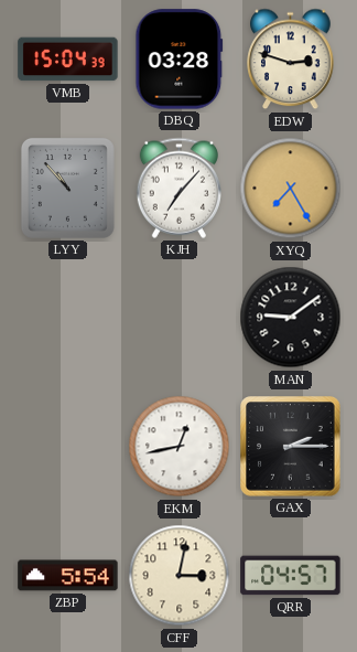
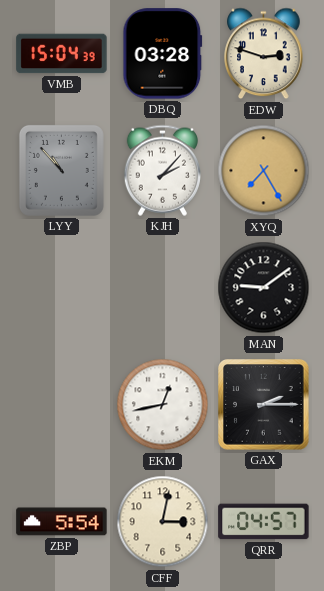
KJH: 7:07 -> 2:07
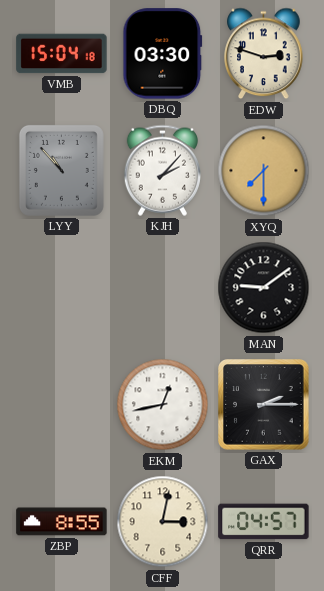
VMB: 15:04:39 -> 15:04:18
DBQ: 03:28 -> 03:30
XYQ: 7:25 -> 7:30
ZBP: 5:54 -> 8:55
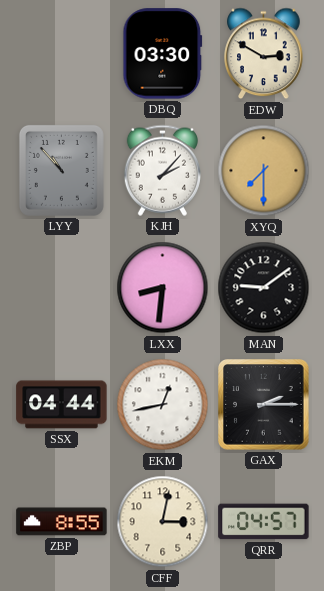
VMB: 15:04 -> none
EDW: 2:48 -> 2:50
LXX: none -> 8:31
SSX: none -> 04:44
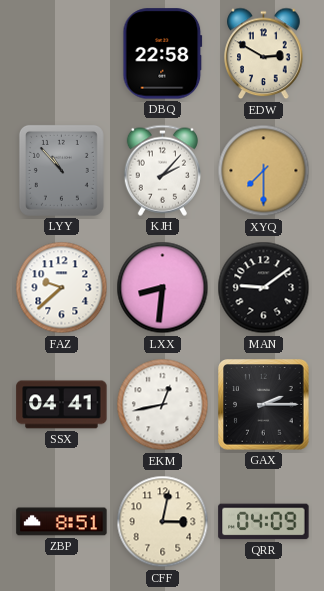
DBQ: 03:30 -> 22:58
FAZ: none -> 9:38
SSX: 04:44 -> 04:41
ZBP: 8:55 -> 8:51
QRR: 04:57 -> 04:09
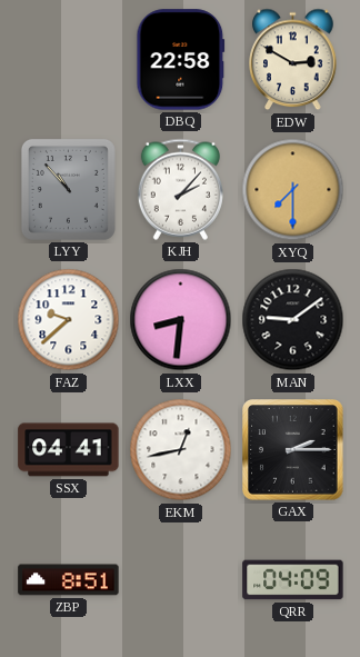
CFF: 3:02 -> none
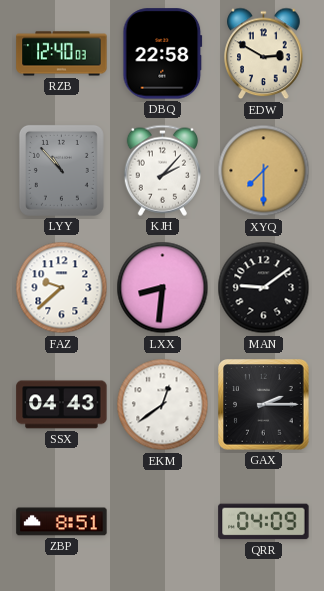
RZB: none -> 12:40
SSX: 04:41 -> 04:43
EKM: 12:43 -> 12:39
